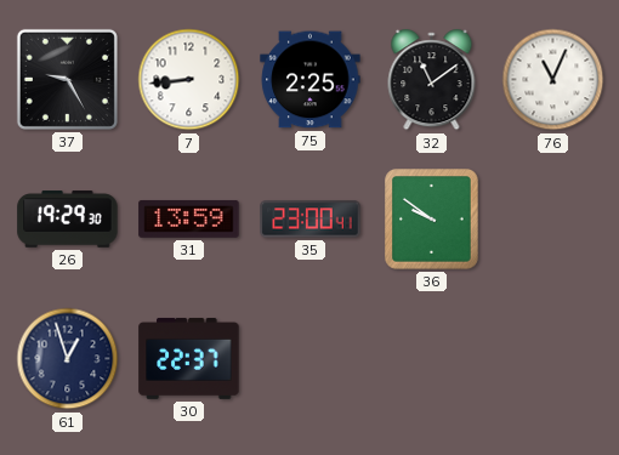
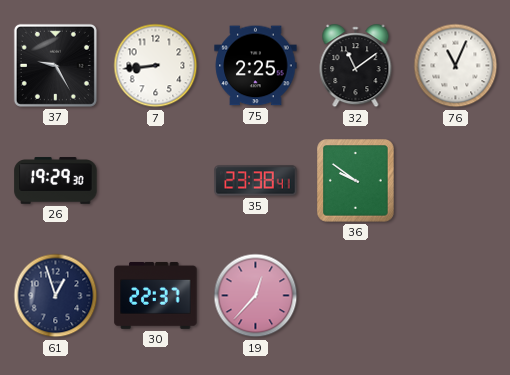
31: 13:59 -> none
35: 23:00 -> 23:38
19: none -> 12:37
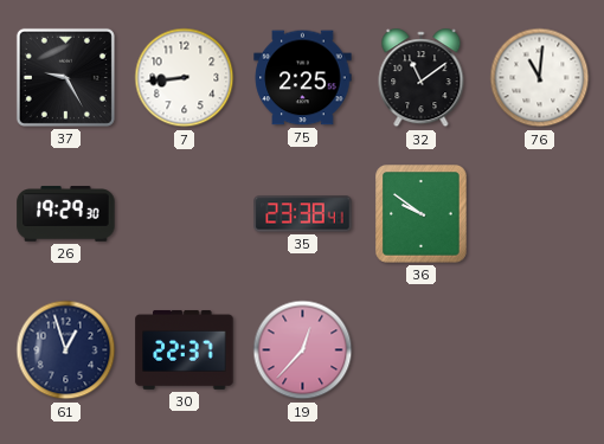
76: 11:04 -> 11:01
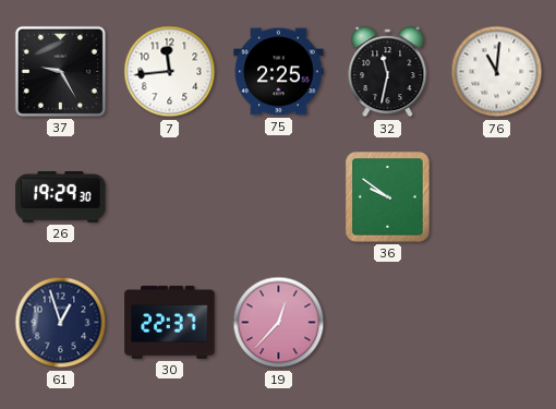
7: 8:44 -> 11:44
32: 11:09 -> 11:32
35: 23:38 -> none
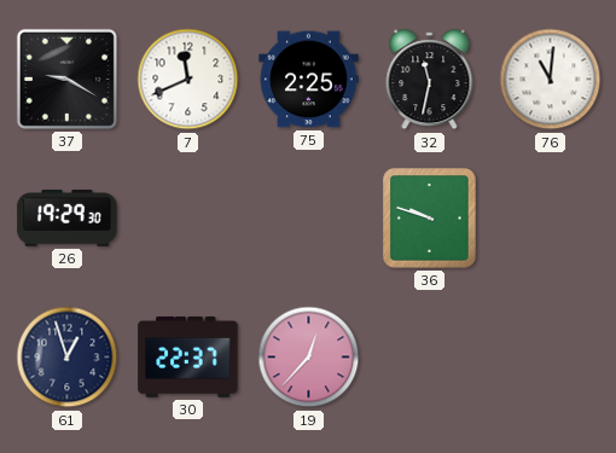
37: 9:25 -> 9:20
7: 11:44 -> 11:41
36: 9:51 -> 9:48
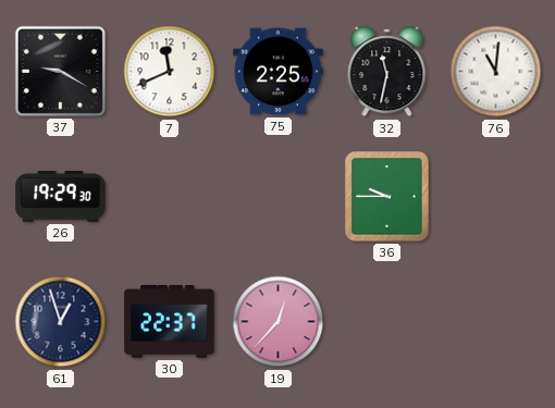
36: 9:48 -> 9:45
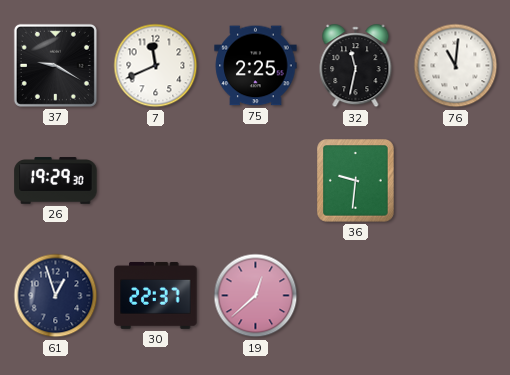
36: 9:45 -> 9:31
19: 12:37 -> 12:38
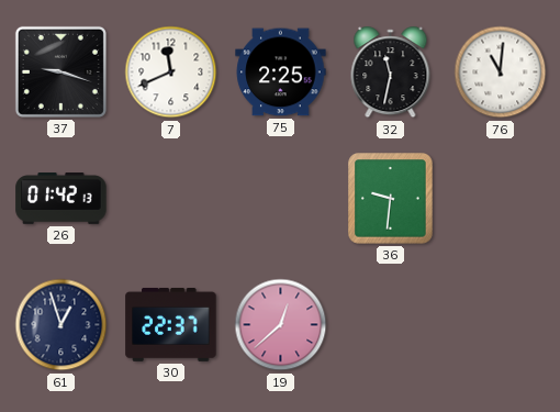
37: 9:20 -> 9:18
26: 19:29 -> 01:42
